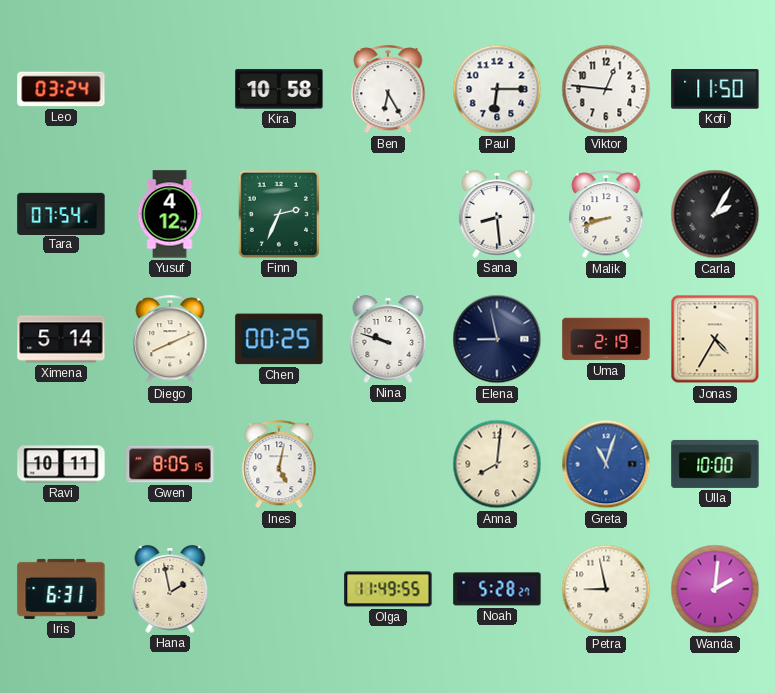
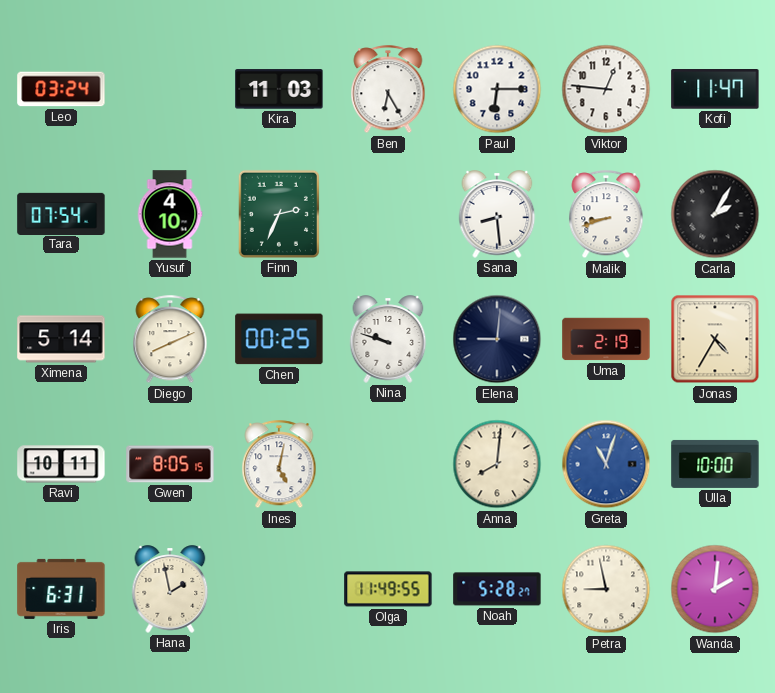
Kira: 10:58 -> 11:03
Kofi: 11:50 -> 11:47
Yusuf: 4:12 -> 4:10
Elena: 8:58 -> 9:01
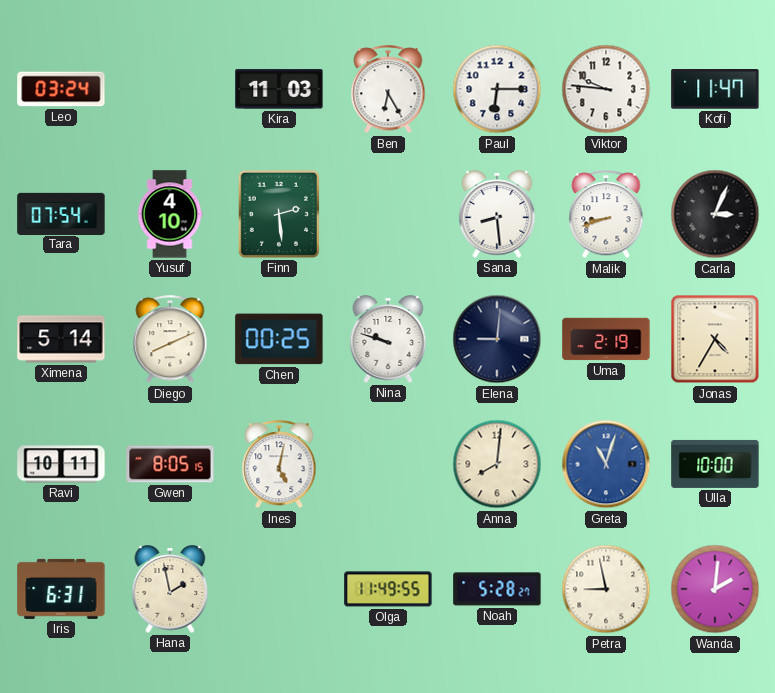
Viktor: 12:46 -> 9:46
Finn: 2:34 -> 2:29
Carla: 2:05 -> 3:04
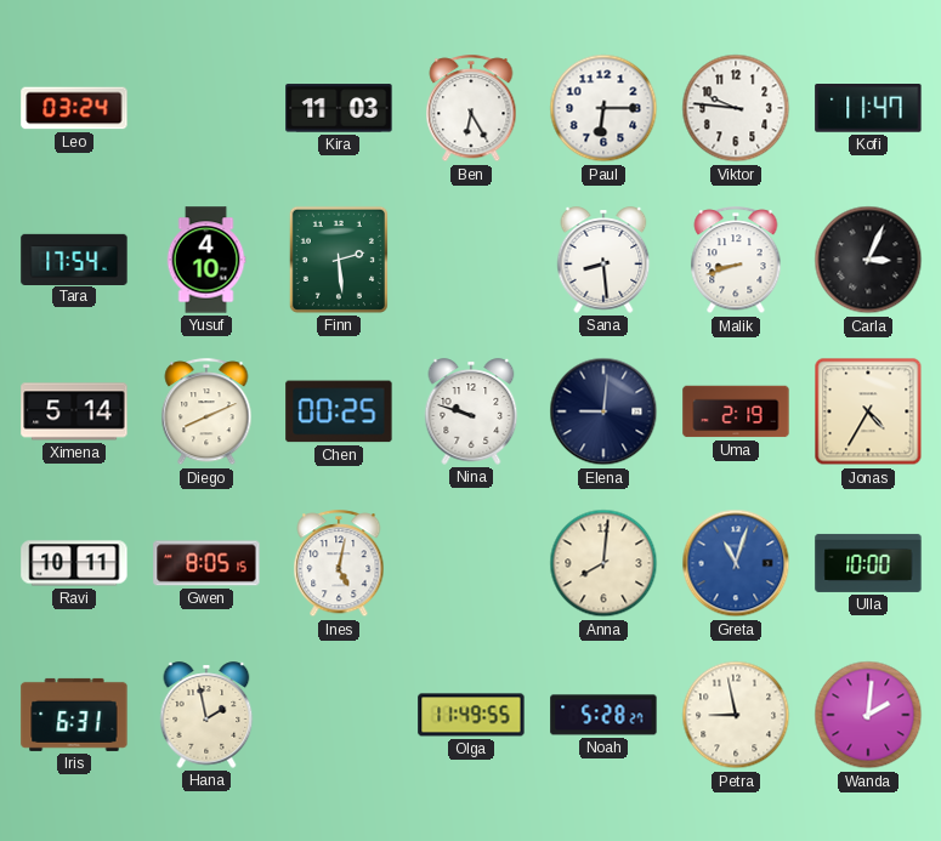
Tara: 07:54 -> 17:54
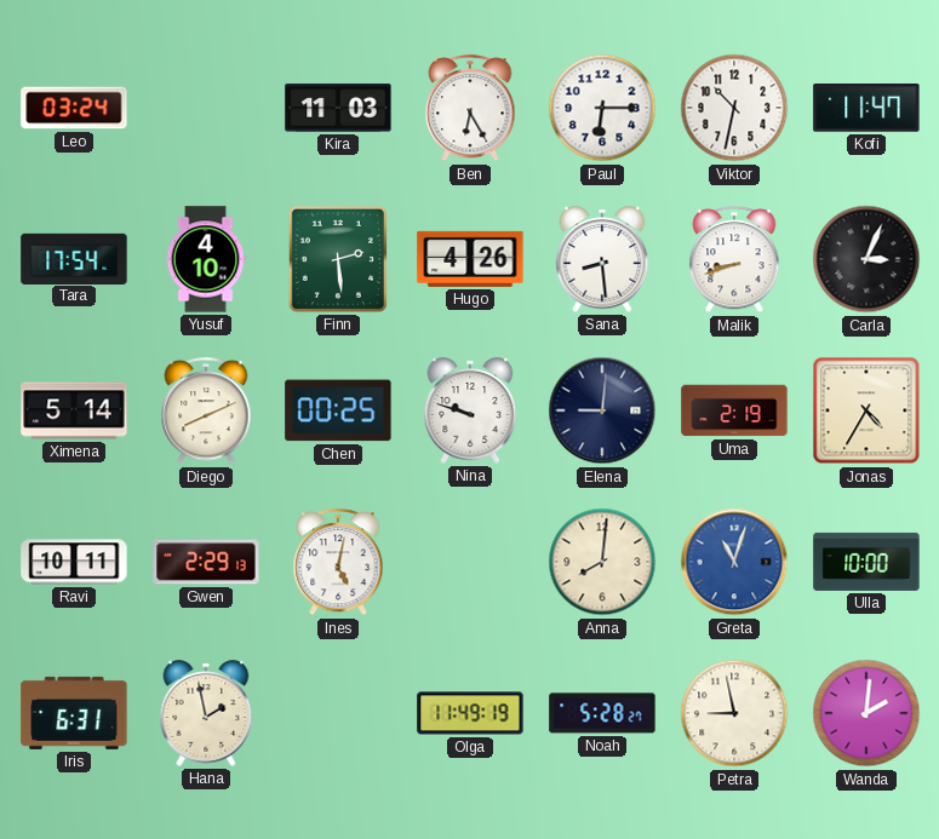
Viktor: 9:46 -> 10:32
Hugo: none -> 4:26
Gwen: 8:05 -> 2:29
Olga: 11:49:55 -> 11:49:19
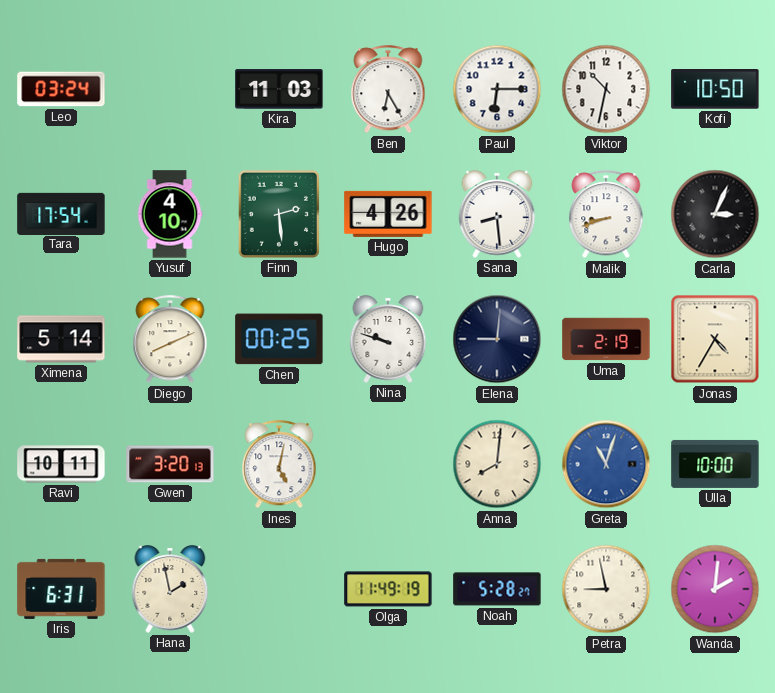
Kofi: 11:47 -> 10:50
Gwen: 2:29 -> 3:20
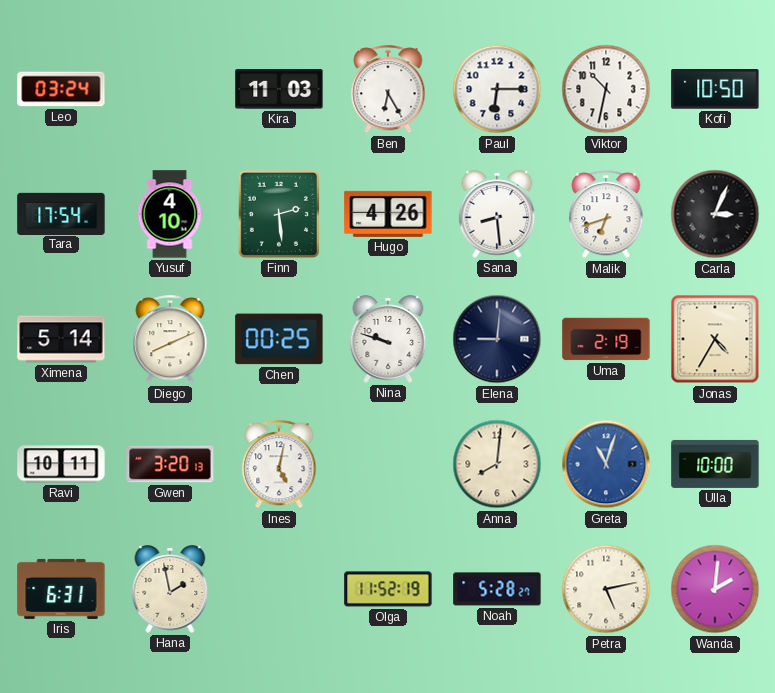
Malik: 8:42 -> 6:42
Olga: 11:49 -> 11:52
Petra: 8:58 -> 5:13
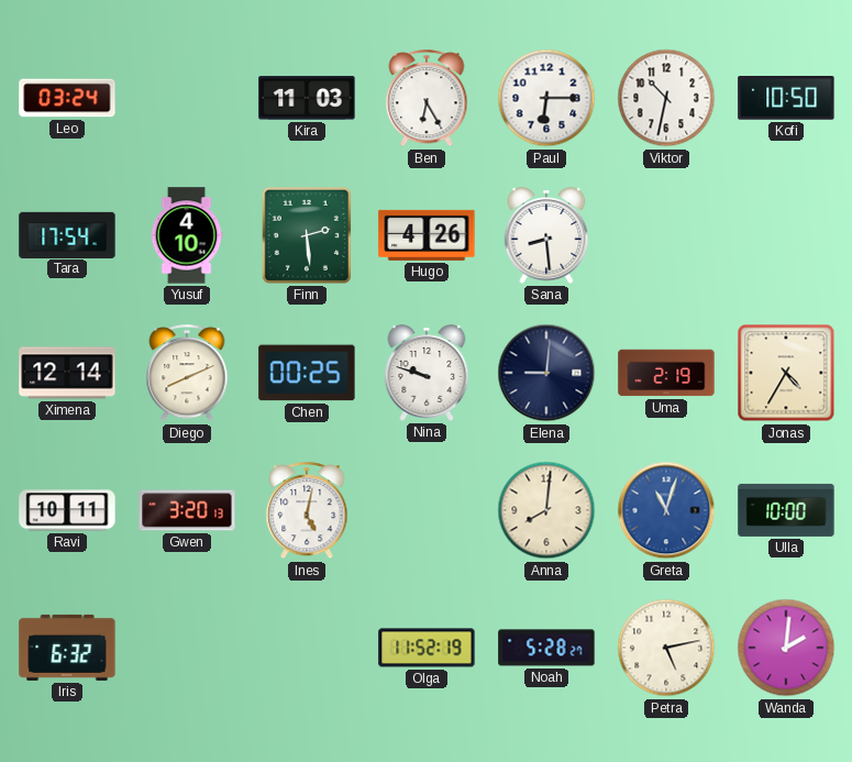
Malik: 6:42 -> none
Carla: 3:04 -> none
Ximena: 5:14 -> 12:14
Iris: 6:31 -> 6:32
Hana: 1:58 -> none
